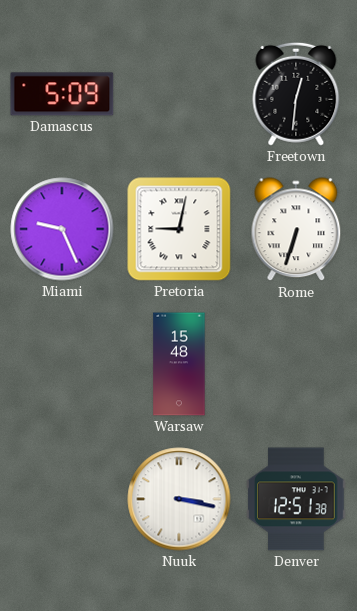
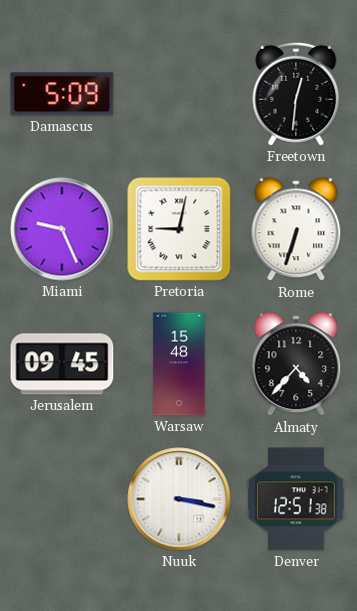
Jerusalem: none -> 09:45
Almaty: none -> 4:37
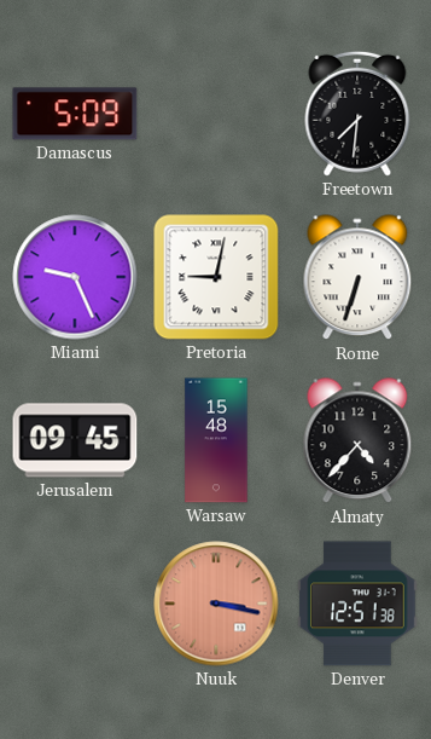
Freetown: 12:31 -> 7:31
Nuuk dial: white -> salmon
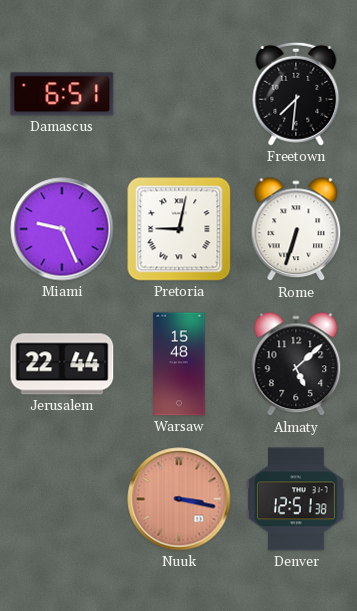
Damascus: 5:09 -> 6:51
Jerusalem: 09:45 -> 22:44
Almaty: 4:37 -> 5:08
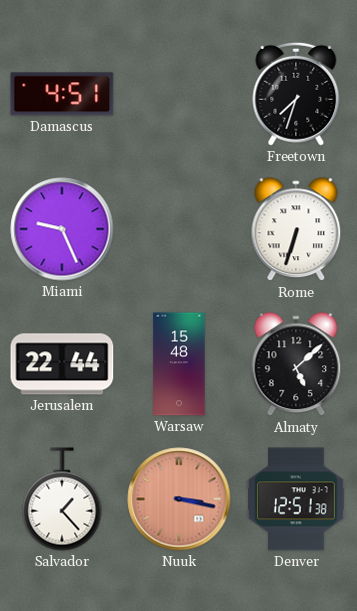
Damascus: 6:51 -> 4:51
Freetown: 7:31 -> 7:33
Pretoria: 9:02 -> none
Salvador: none -> 1:23
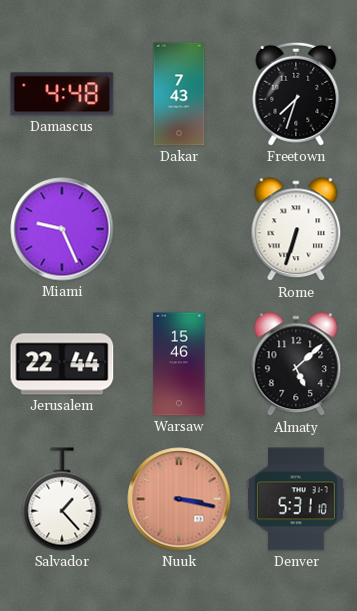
Damascus: 4:51 -> 4:48
Dakar: none -> 7:43
Warsaw: 15:48 -> 15:46
Denver: 12:51 -> 5:31
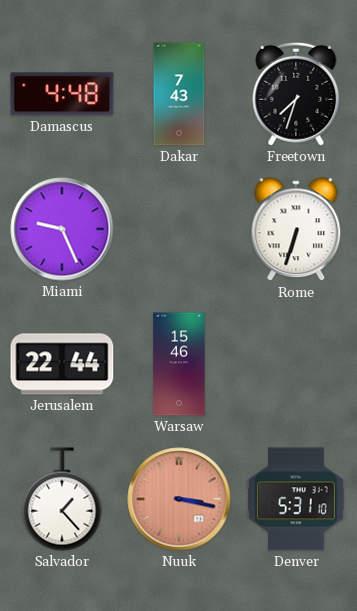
Almaty: 5:08 -> none
